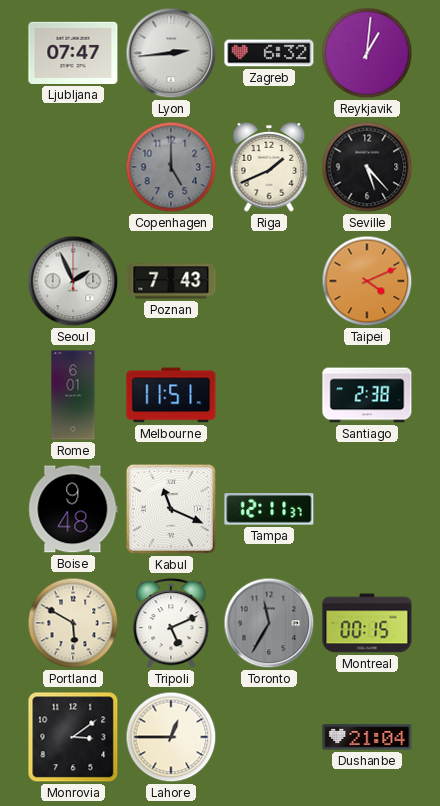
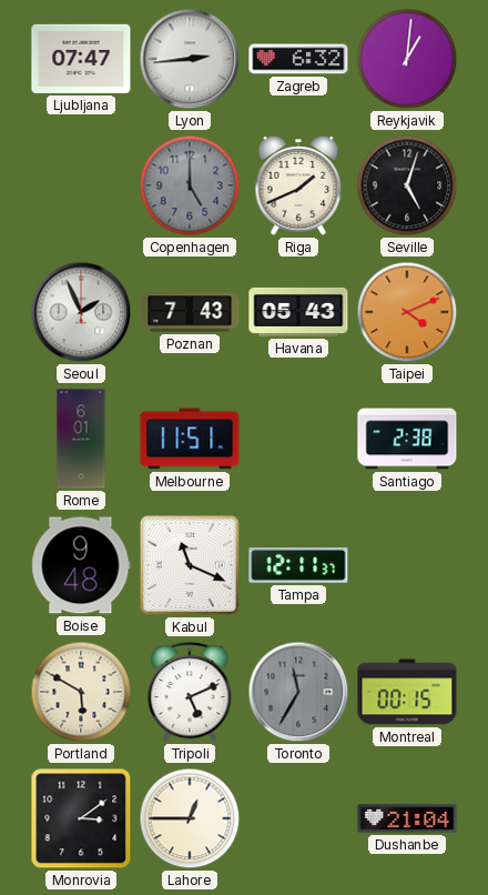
Seville: 5:23 -> 5:03
Havana: none -> 05:43
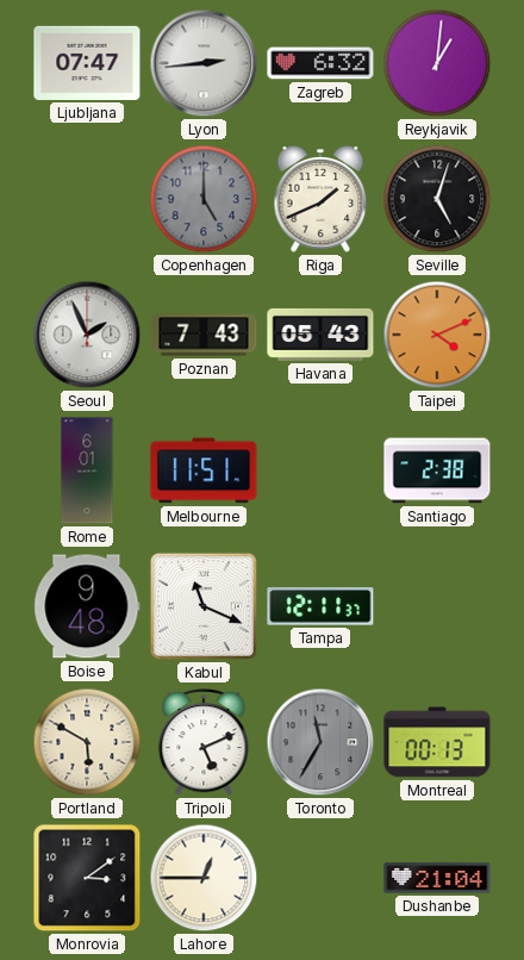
Montreal: 00:15 -> 00:13
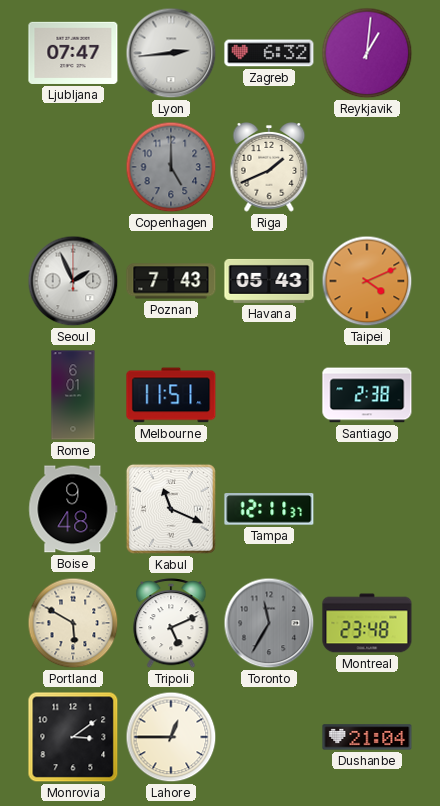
Seville: 5:03 -> none
Montreal: 00:13 -> 23:48
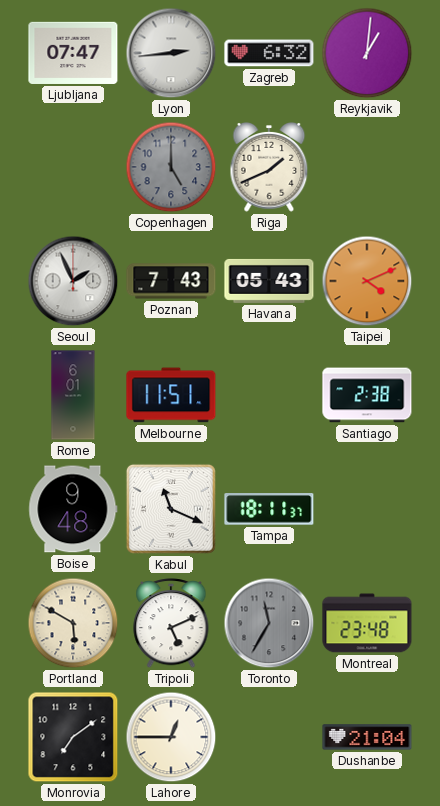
Tampa: 12:11 -> 18:11
Monrovia: 3:09 -> 7:09
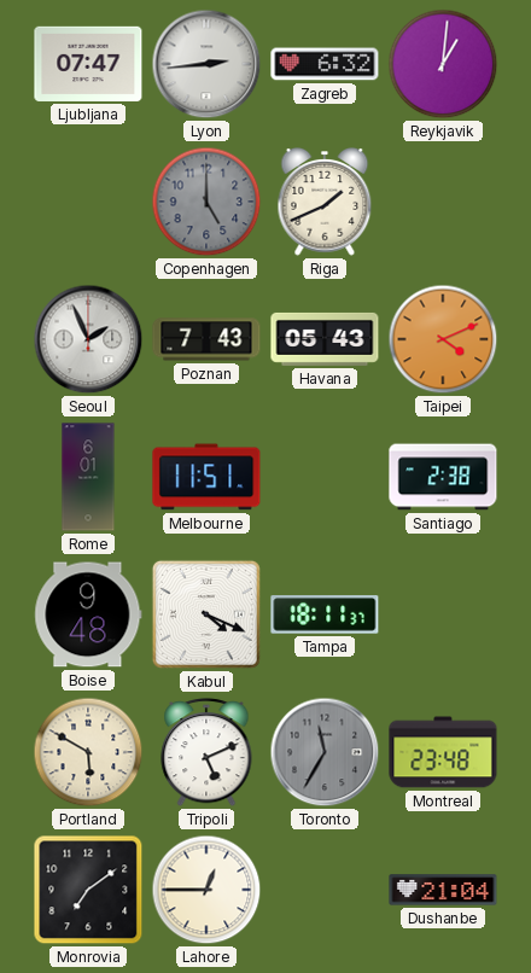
Kabul: 11:19 -> 4:19
